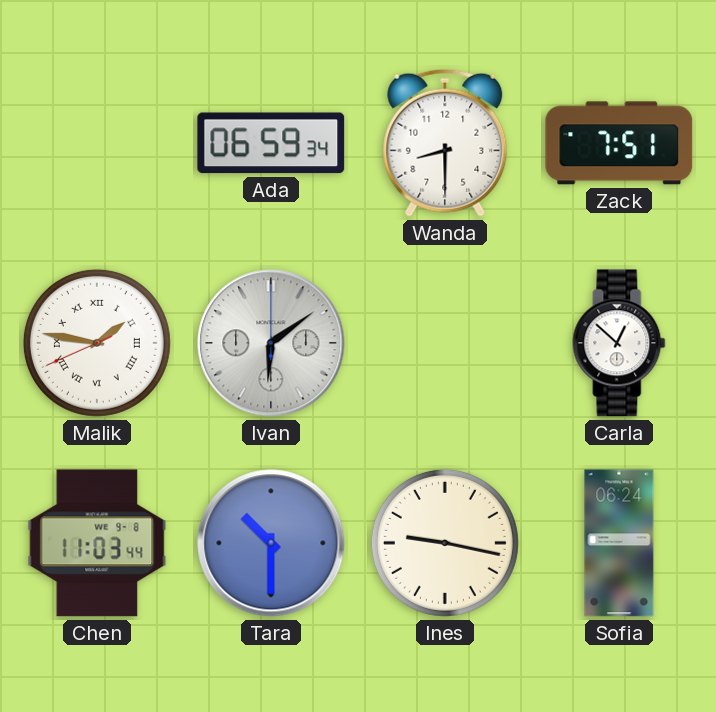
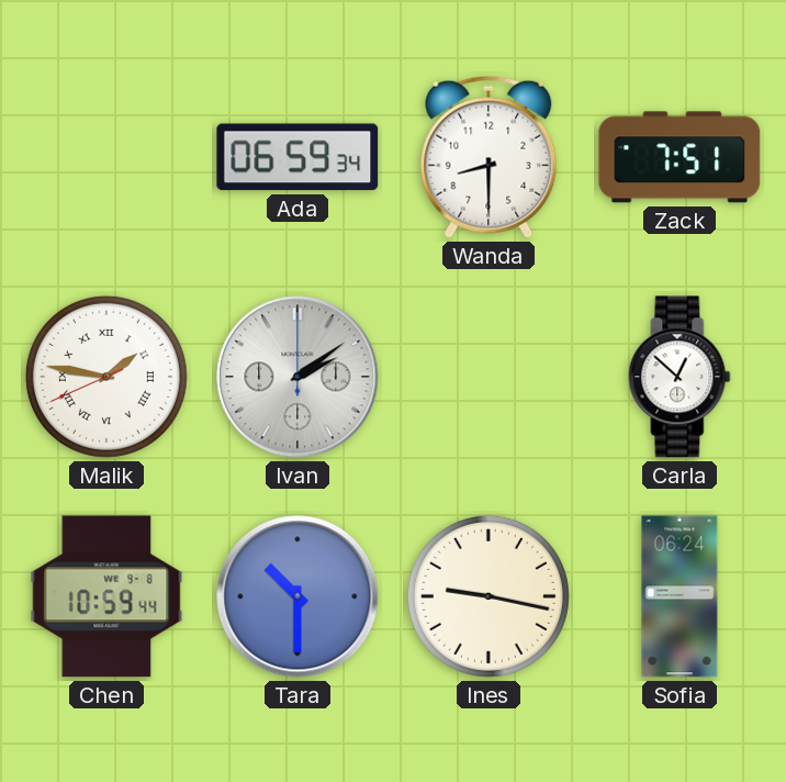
Ivan: 6:09 -> 2:09
Chen: 11:03 -> 10:59
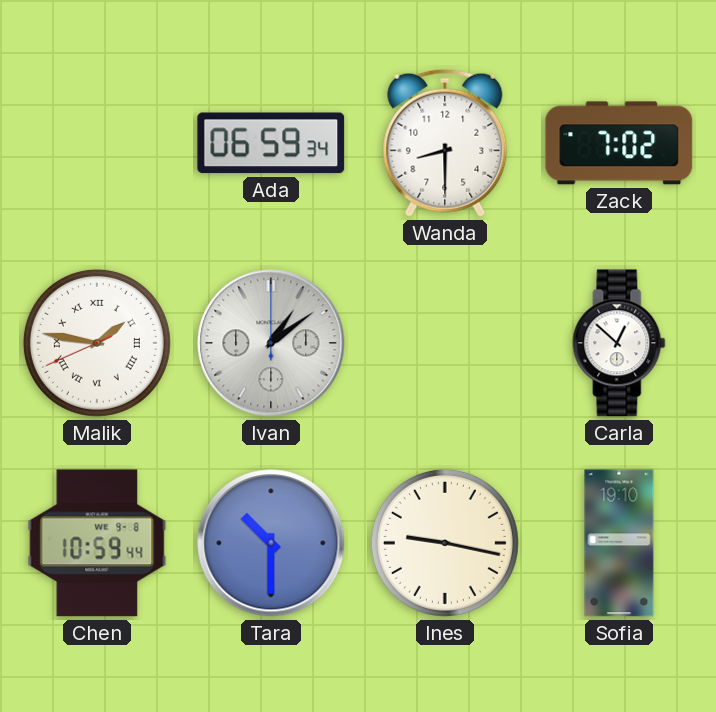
Zack: 7:51 -> 7:02
Ivan: 2:09 -> 1:09
Sofia: 06:24 -> 19:10
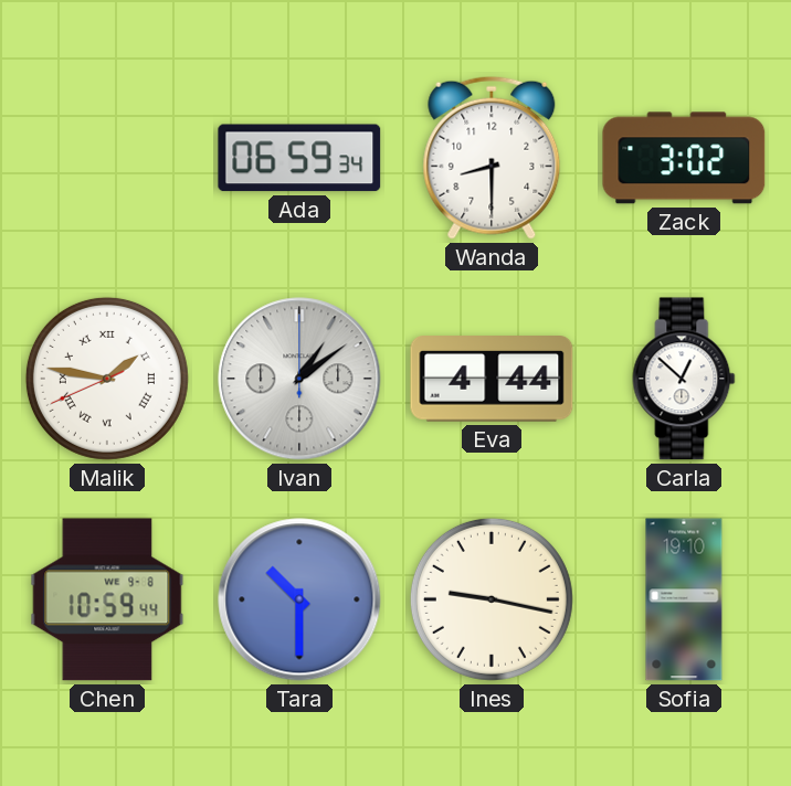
Zack: 7:02 -> 3:02
Eva: none -> 4:44
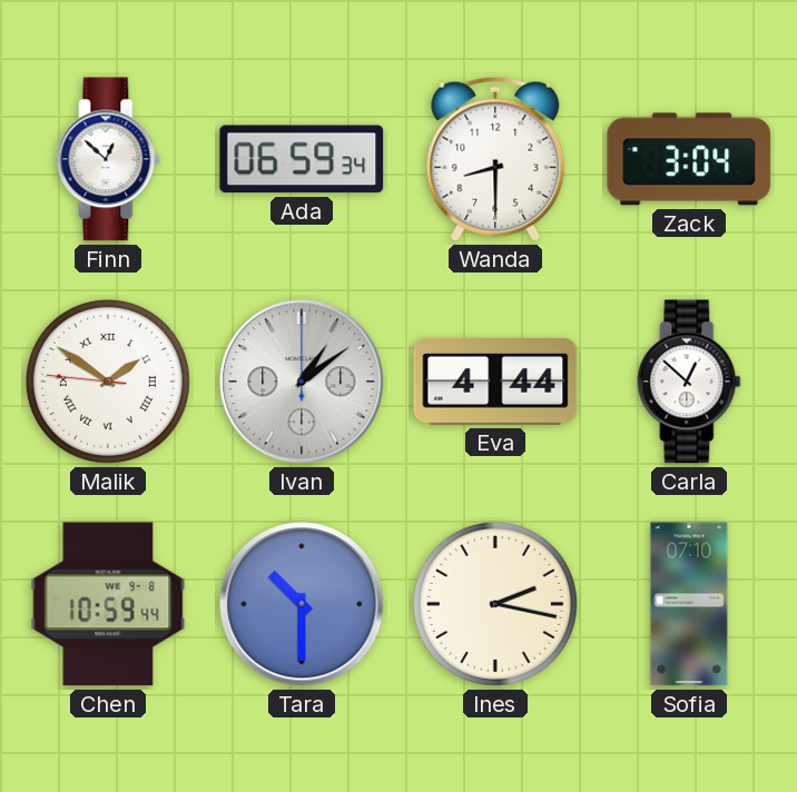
Finn: none -> 12:52
Zack: 3:02 -> 3:04
Malik: 1:46 -> 1:50
Ines: 9:17 -> 2:17
Sofia: 19:10 -> 07:10
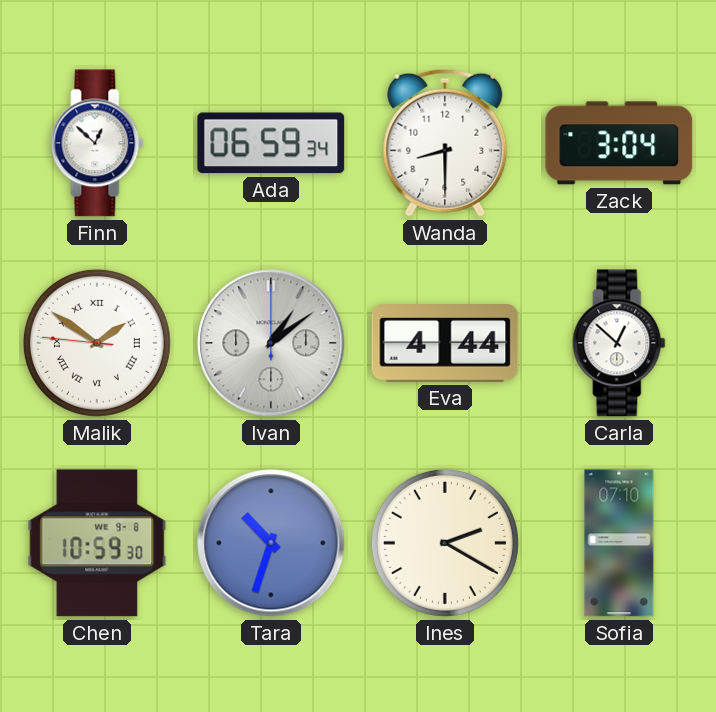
Chen: 10:59:44 -> 10:59:30
Tara: 10:30 -> 10:33
Ines: 2:17 -> 2:20
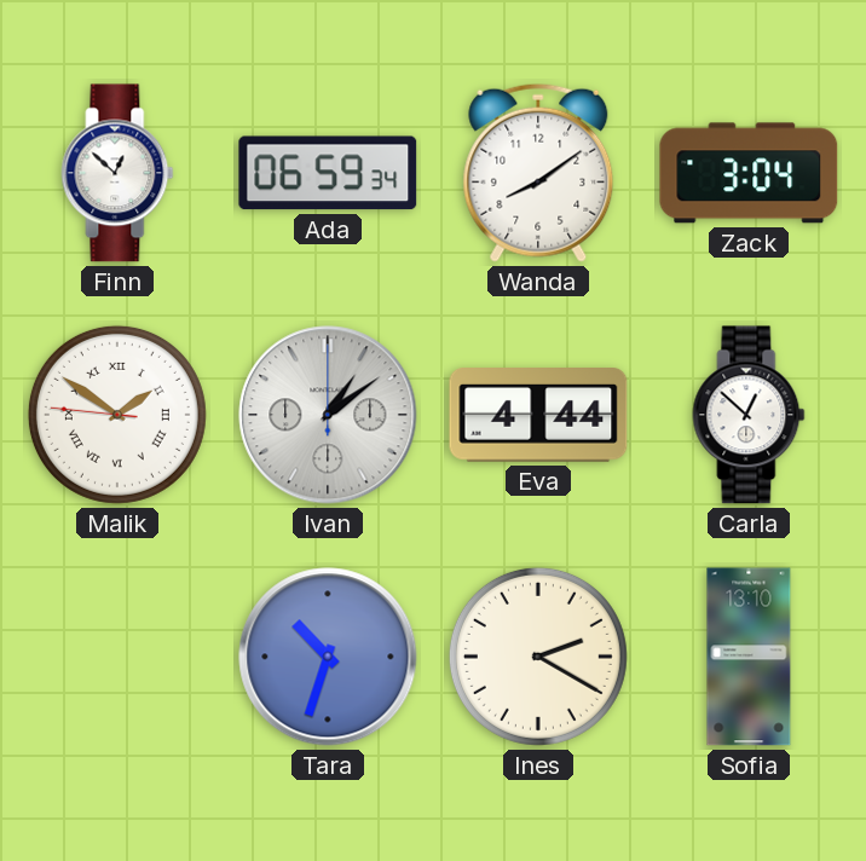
Wanda: 8:30 -> 8:09
Chen: 10:59 -> none
Sofia: 07:10 -> 13:10
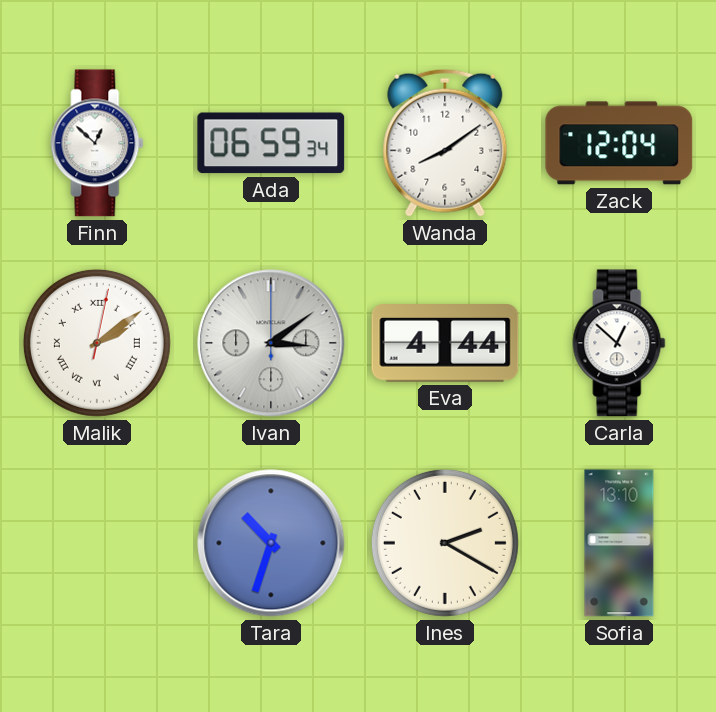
Zack: 3:04 -> 12:04
Malik: 1:50 -> 2:09
Ivan: 1:09 -> 3:09
